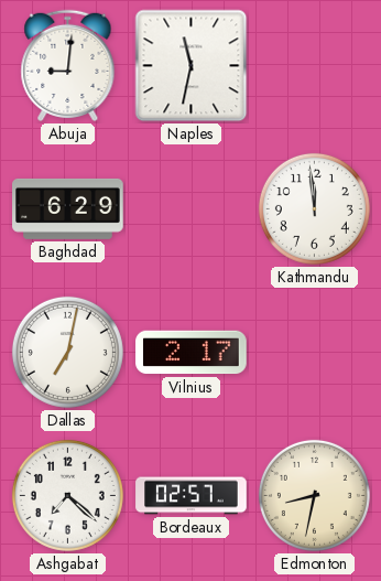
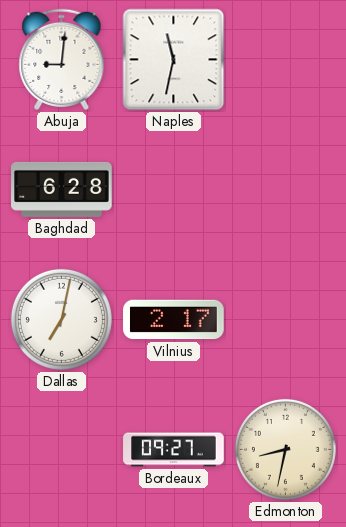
Baghdad: 6:29 -> 6:28
Kathmandu: 11:59 -> none
Ashgabat: 7:22 -> none
Bordeaux: 02:57 -> 09:27
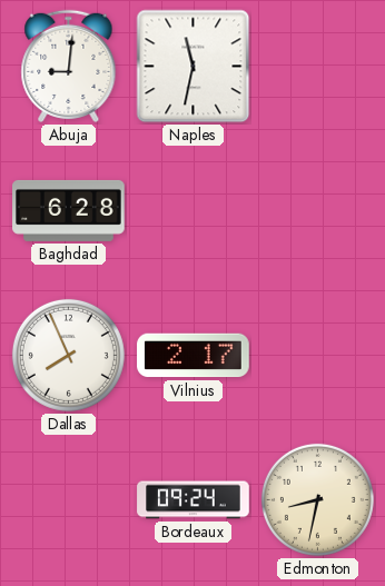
Dallas: 7:02 -> 7:56
Bordeaux: 09:27 -> 09:24
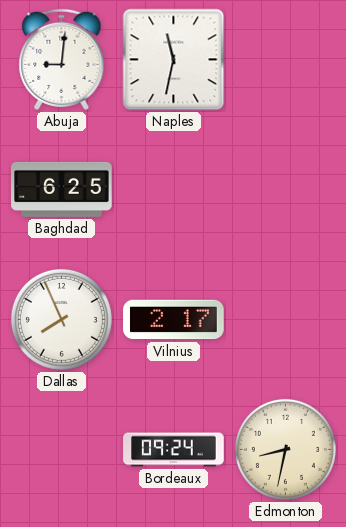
Baghdad: 6:28 -> 6:25
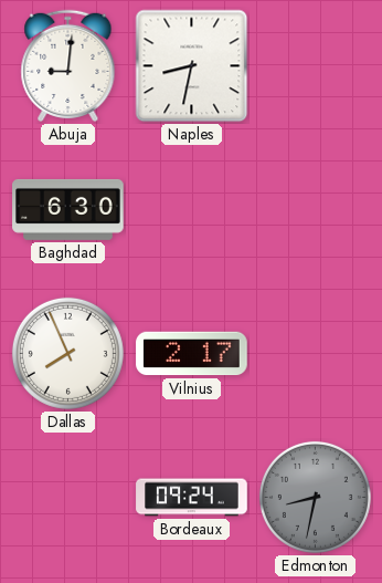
Naples: 11:32 -> 8:32
Baghdad: 6:25 -> 6:30
Edmonton dial: cream -> grey
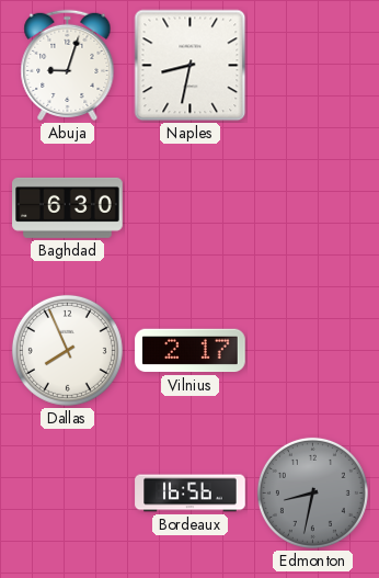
Abuja: 9:01 -> 9:03
Bordeaux: 09:24 -> 16:56
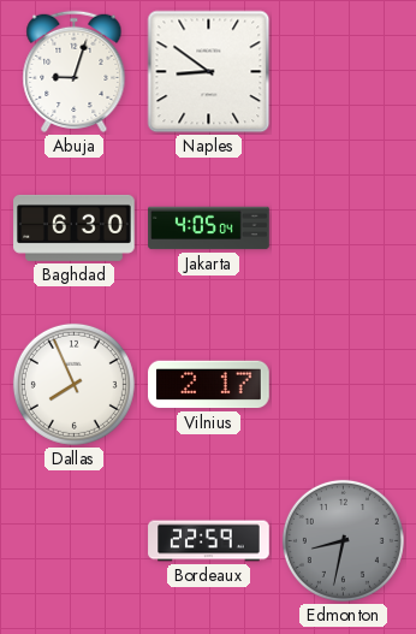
Naples: 8:32 -> 8:51
Jakarta: none -> 4:05
Bordeaux: 16:56 -> 22:59
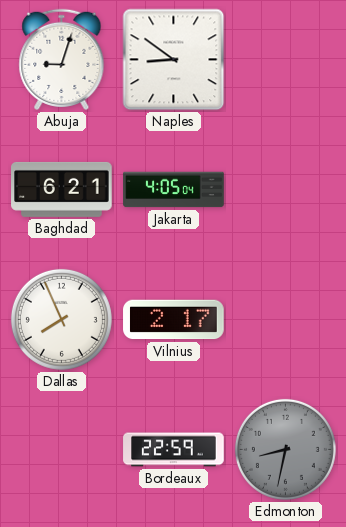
Baghdad: 6:30 -> 6:21
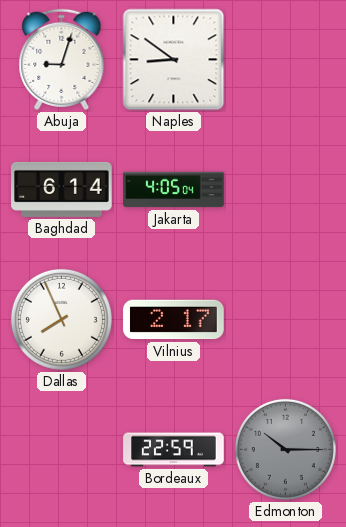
Baghdad: 6:21 -> 6:14
Edmonton: 8:32 -> 10:15
